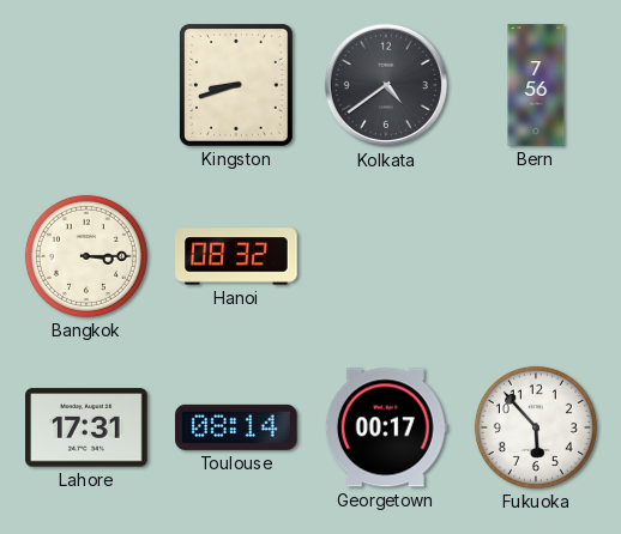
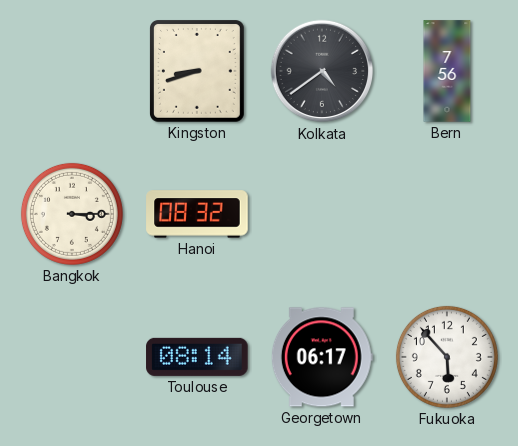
Lahore: 17:31 -> none
Georgetown: 00:17 -> 06:17
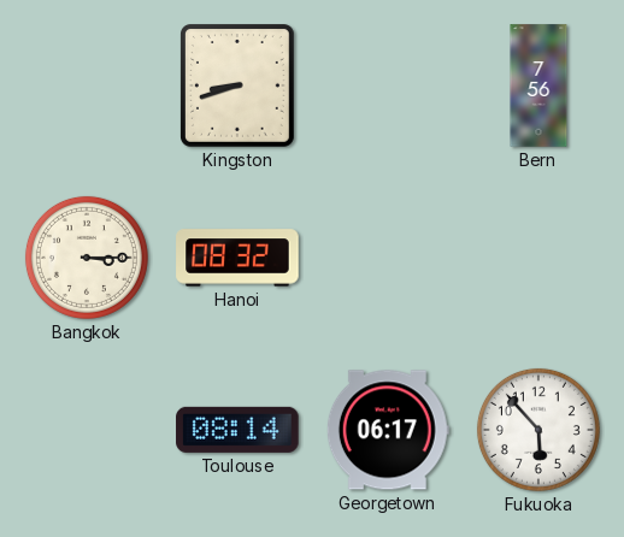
Kolkata: 4:39 -> none
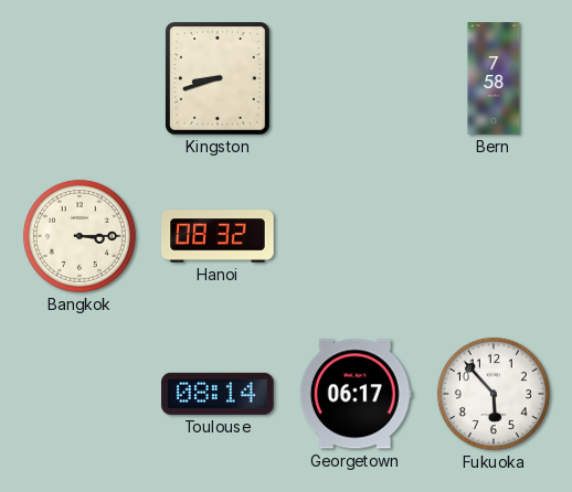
Bern: 7:56 -> 7:58
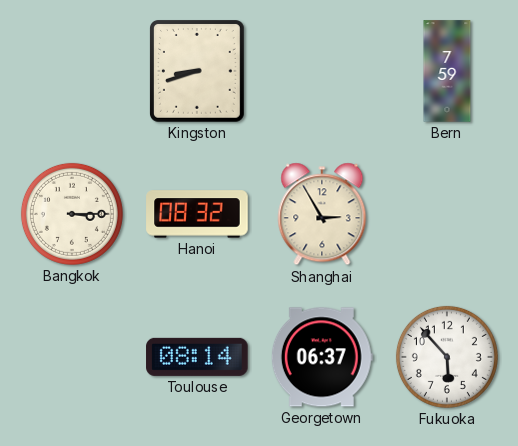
Bern: 7:58 -> 7:59
Shanghai: none -> 2:55
Georgetown: 06:17 -> 06:37
